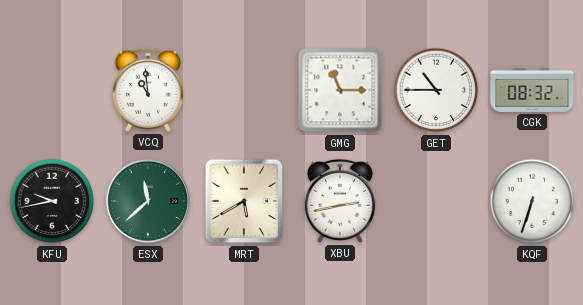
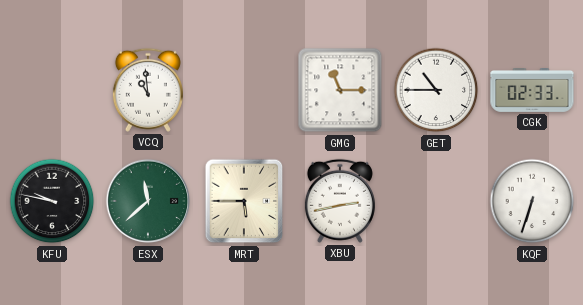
CGK: 08:32 -> 02:33
KFU: 9:43 -> 9:47
MRT: 5:40 -> 5:45
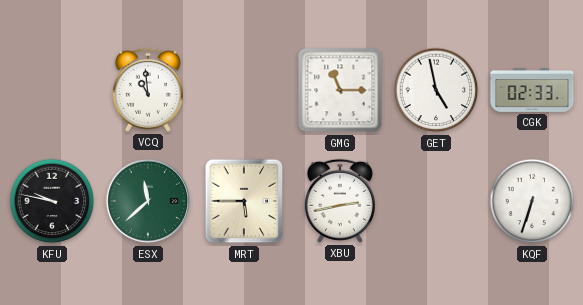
GET: 10:45 -> 4:58
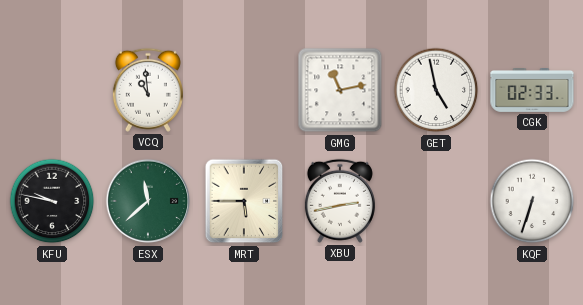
GMG: 11:15 -> 11:13
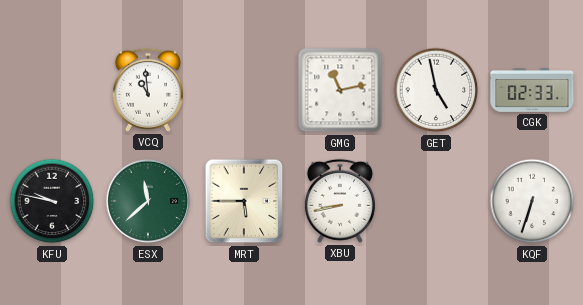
XBU: 2:43 -> 8:43
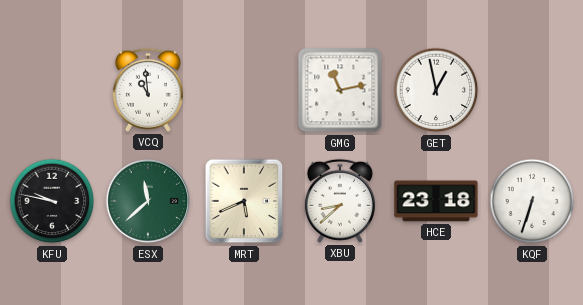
GET: 4:58 -> 12:58
CGK: 02:33 -> none
MRT: 5:45 -> 5:41
XBU: 8:43 -> 8:38
HCE: none -> 23:18
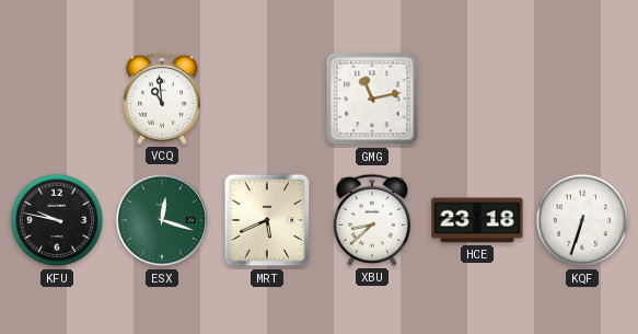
GET: 12:58 -> none
ESX: 11:38 -> 12:18
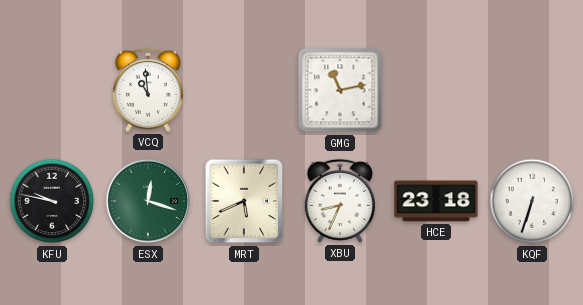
XBU: 8:38 -> 8:34
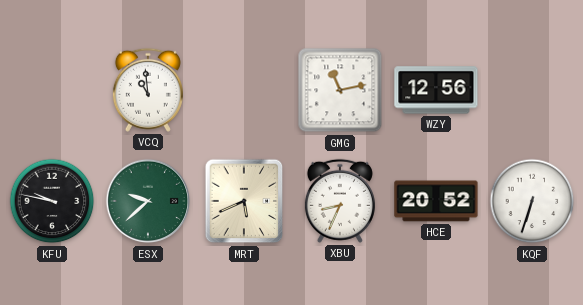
WZY: none -> 12:56
ESX: 12:18 -> 9:38
HCE: 23:18 -> 20:52
